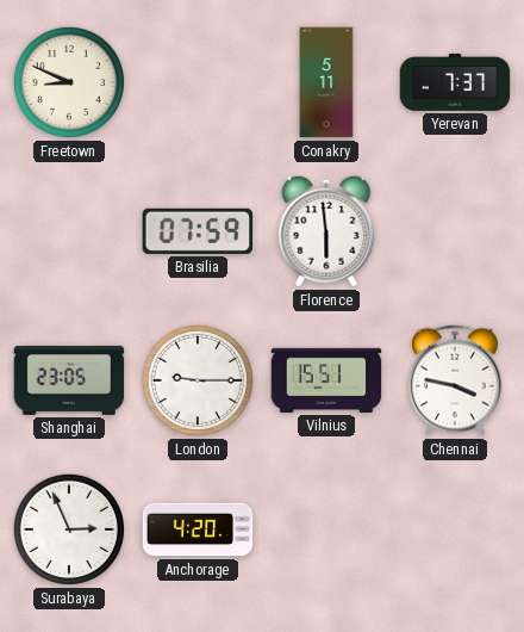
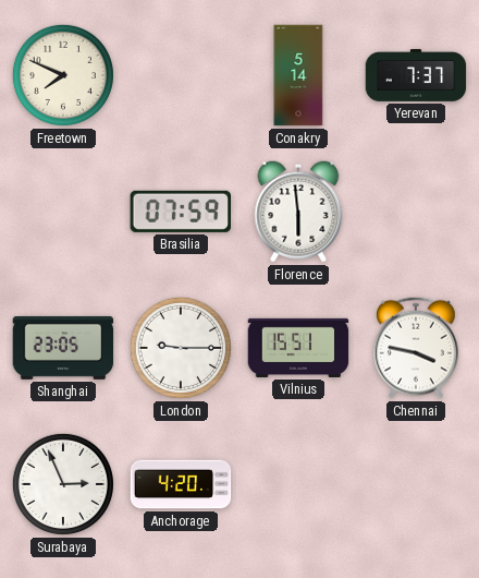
Freetown: 8:49 -> 7:49
Conakry: 5:11 -> 5:14
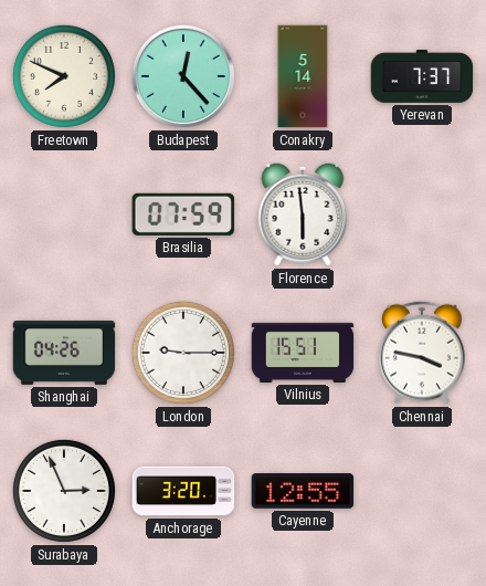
Budapest: none -> 12:23
Shanghai: 23:05 -> 04:26
Anchorage: 4:20 -> 3:20
Cayenne: none -> 12:55
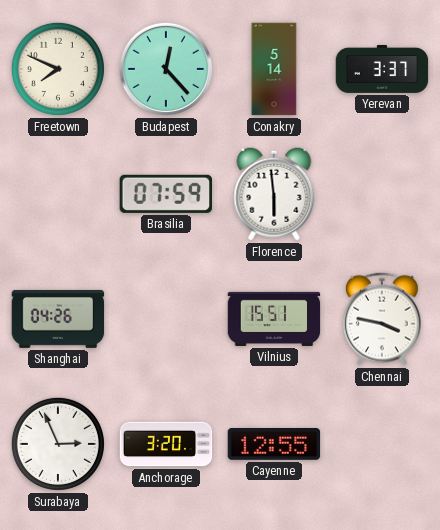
Yerevan: 7:37 -> 3:37
London: 9:15 -> none
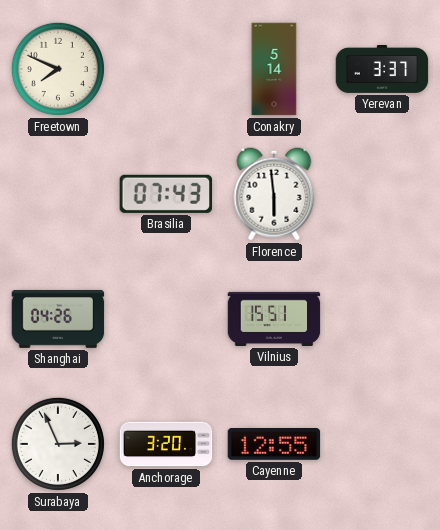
Budapest: 12:23 -> none
Brasilia: 07:59 -> 07:43
Chennai: 3:47 -> none
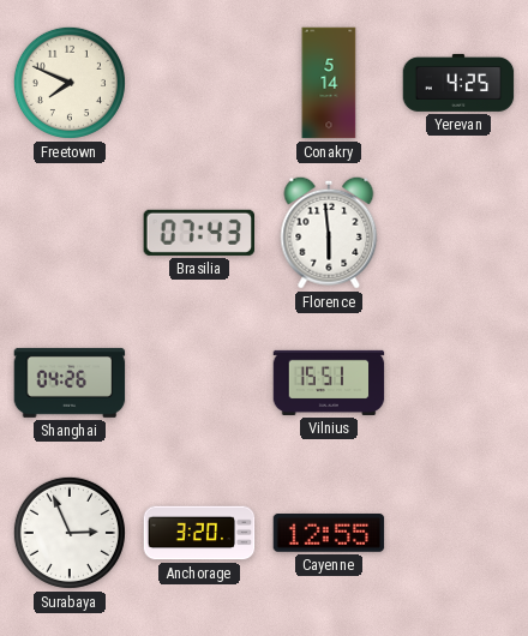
Yerevan: 3:37 -> 4:25
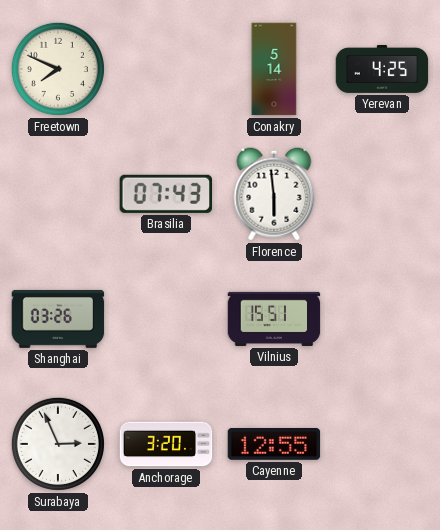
Shanghai: 04:26 -> 03:26
